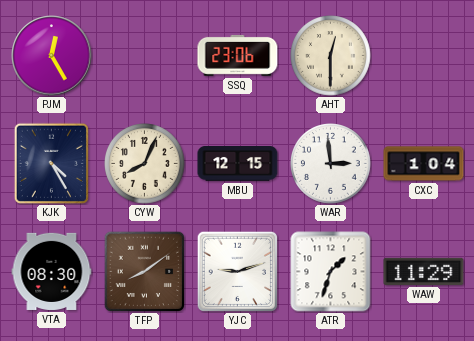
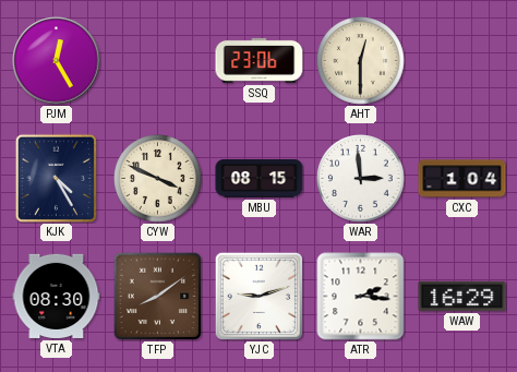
CYW: 8:04 -> 3:49
MBU: 12:15 -> 08:15
ATR: 1:33 -> 2:16
WAW: 11:29 -> 16:29
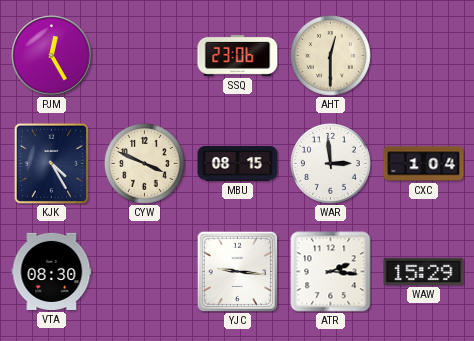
TFP: 8:09 -> none
YJC: 9:12 -> 9:16
WAW: 16:29 -> 15:29
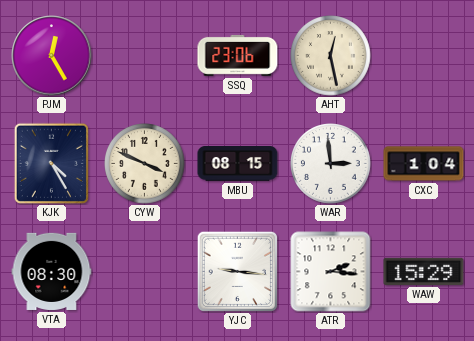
AHT: 12:30 -> 12:28
